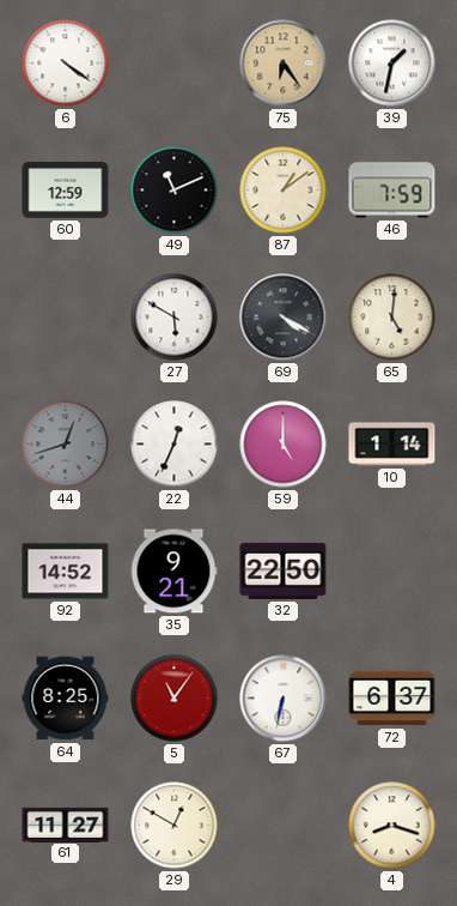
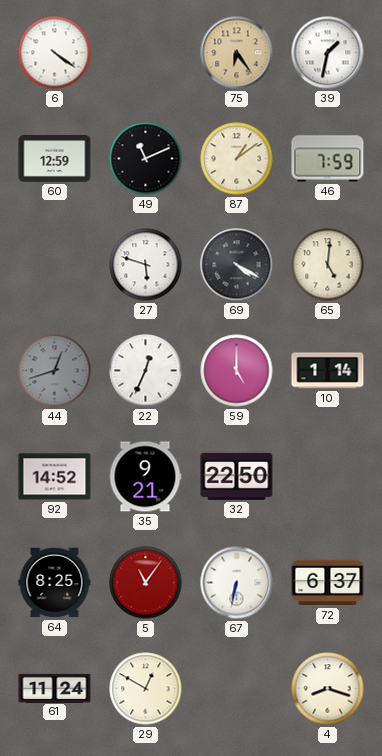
27: 5:50 -> 5:48
61: 11:27 -> 11:24
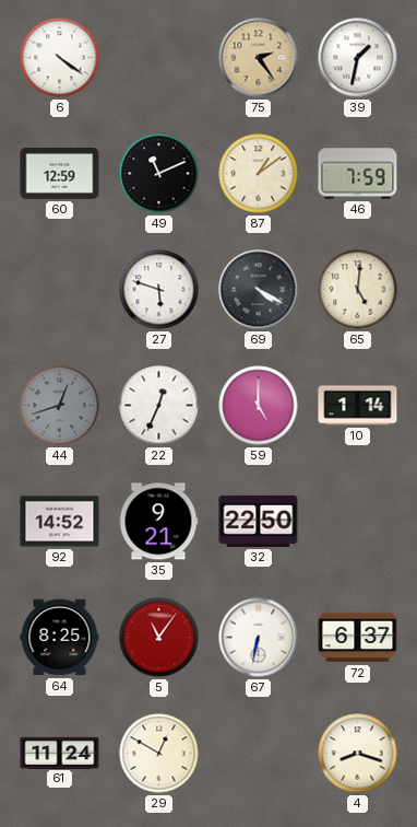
75: 6:24 -> 2:24
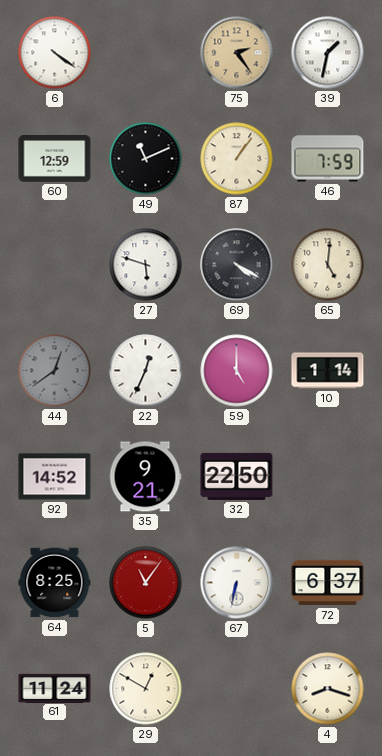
87: 1:09 -> 1:06
44: 12:42 -> 12:39
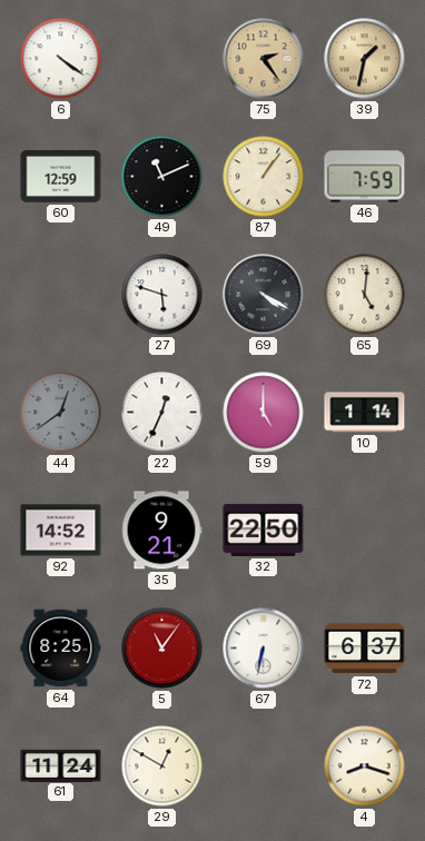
39 dial: white -> champagne
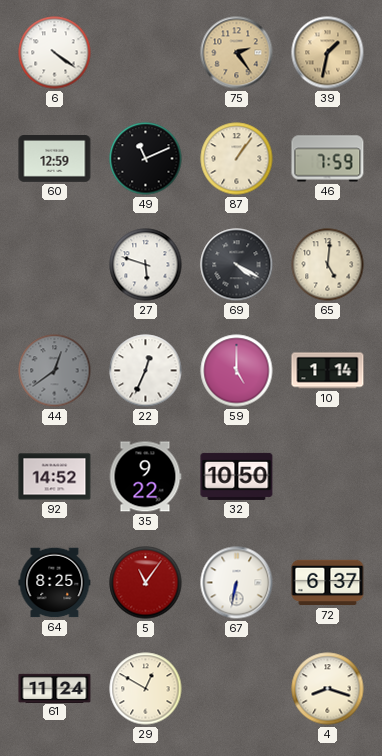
35: 9:21 -> 9:22
32: 22:50 -> 10:50
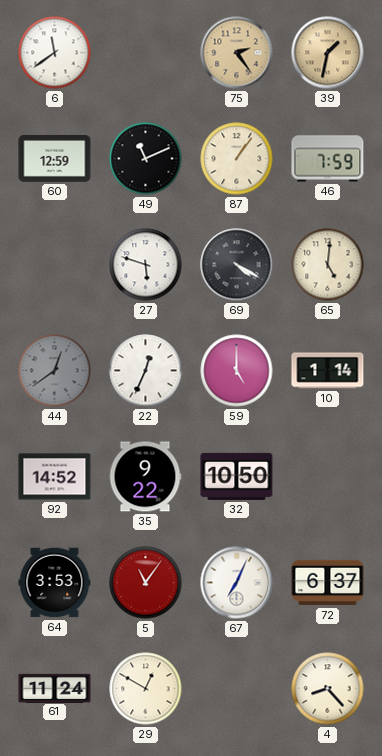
6: 4:21 -> 11:39
64: 8:25 -> 3:53
67: 6:32 -> 7:04
4: 8:18 -> 8:23
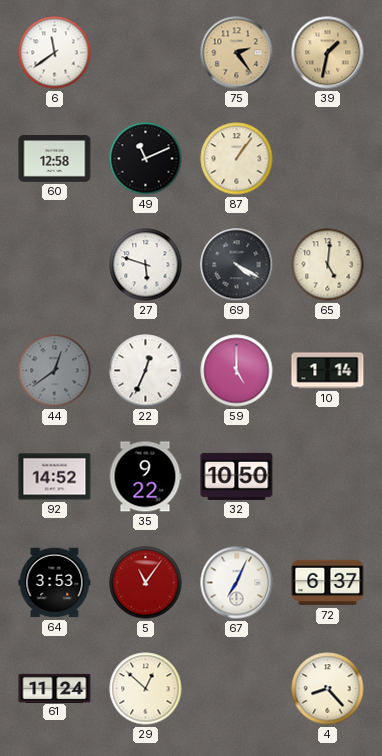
60: 12:59 -> 12:58
46: 7:59 -> none
29: 12:50 -> 12:52
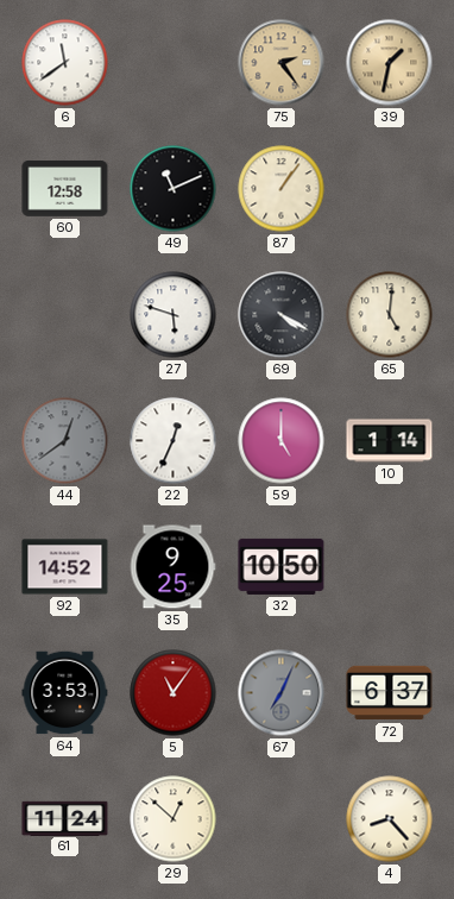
35: 9:22 -> 9:25
67 dial: white -> grey
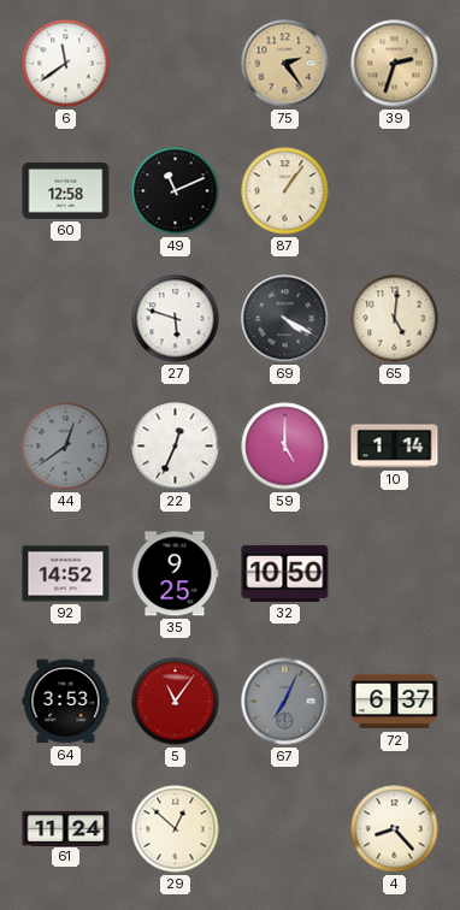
39: 1:32 -> 2:33
